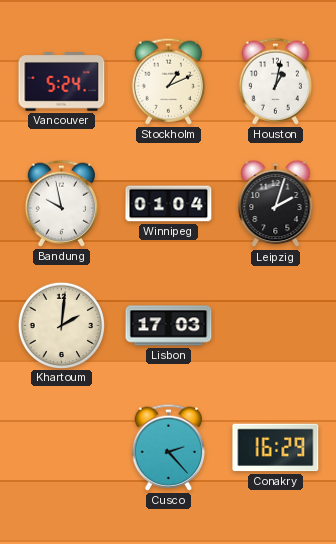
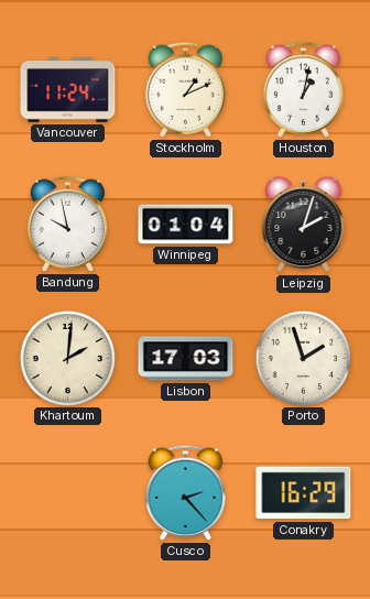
Vancouver: 5:24 -> 11:24
Porto: none -> 1:57
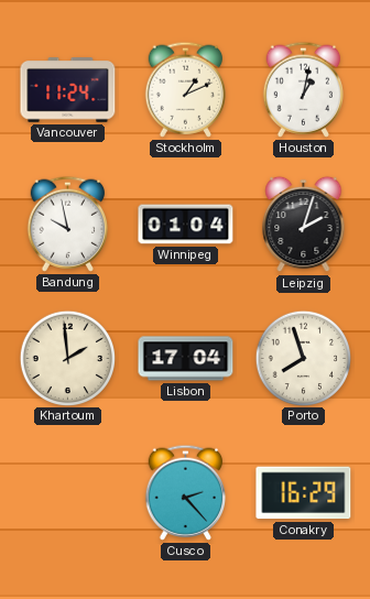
Khartoum: 2:01 -> 1:59
Lisbon: 17:03 -> 17:04
Porto: 1:57 -> 7:57
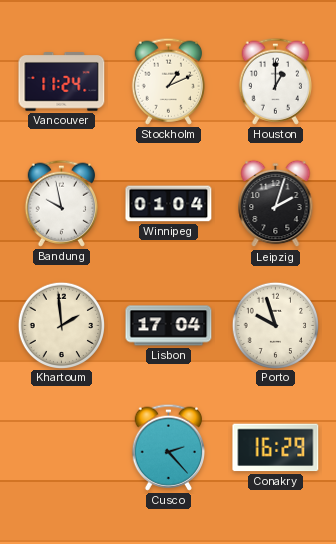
Houston: 1:02 -> 1:00
Porto: 7:57 -> 9:57
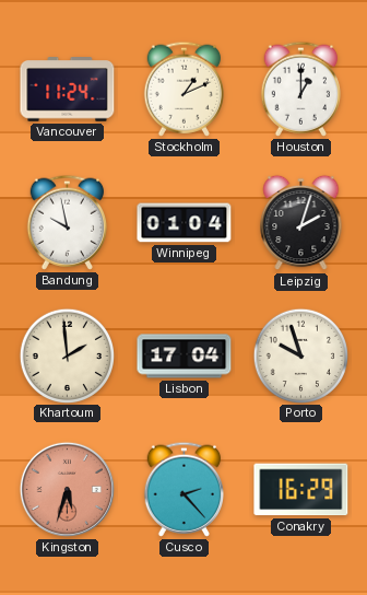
Kingston: none -> 5:33
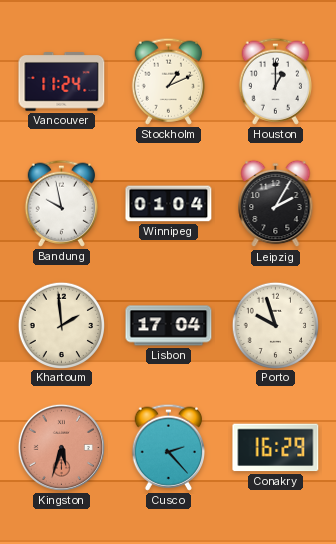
Leipzig: 2:03 -> 2:05
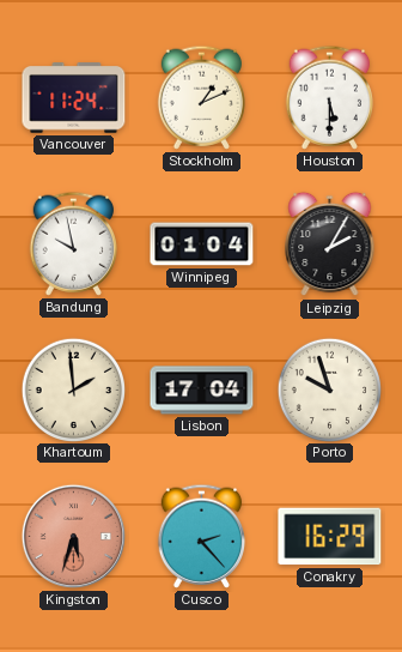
Houston: 1:00 -> 5:30
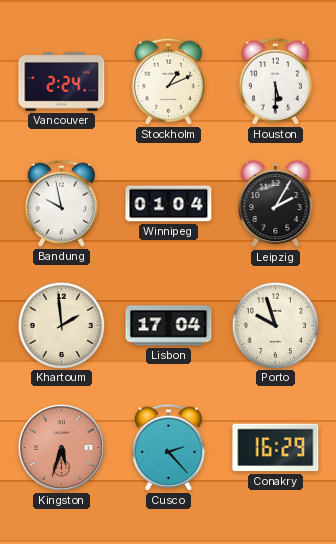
Vancouver: 11:24 -> 2:24
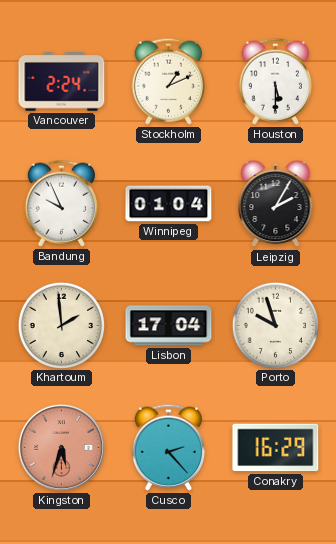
Bandung: 9:58 -> 9:56
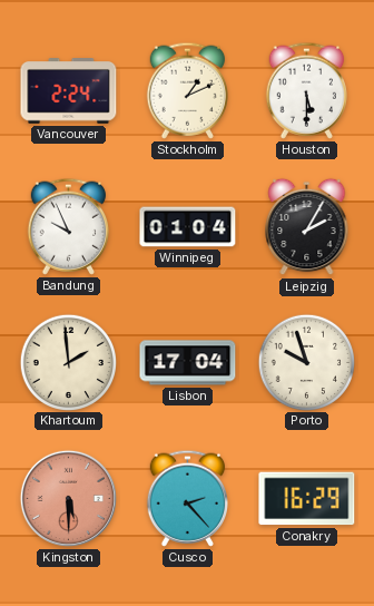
Kingston: 5:33 -> 5:30
